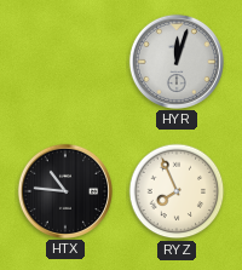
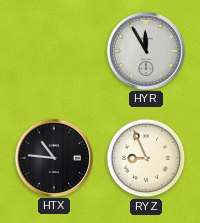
HYR: 12:03 -> 11:55
RYZ: 7:56 -> 8:56
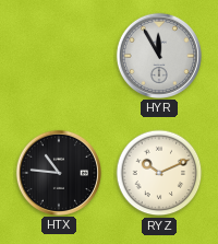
RYZ: 8:56 -> 10:11
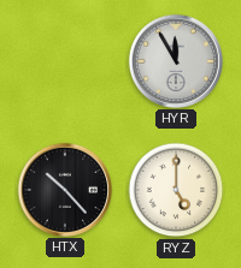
HTX: 10:46 -> 10:23
RYZ: 10:11 -> 5:00
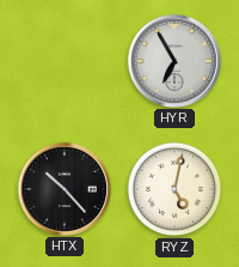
HYR: 11:55 -> 6:55
RYZ: 5:00 -> 5:02
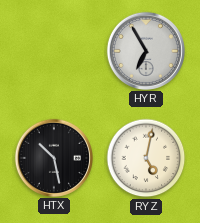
HTX: 10:23 -> 10:28
